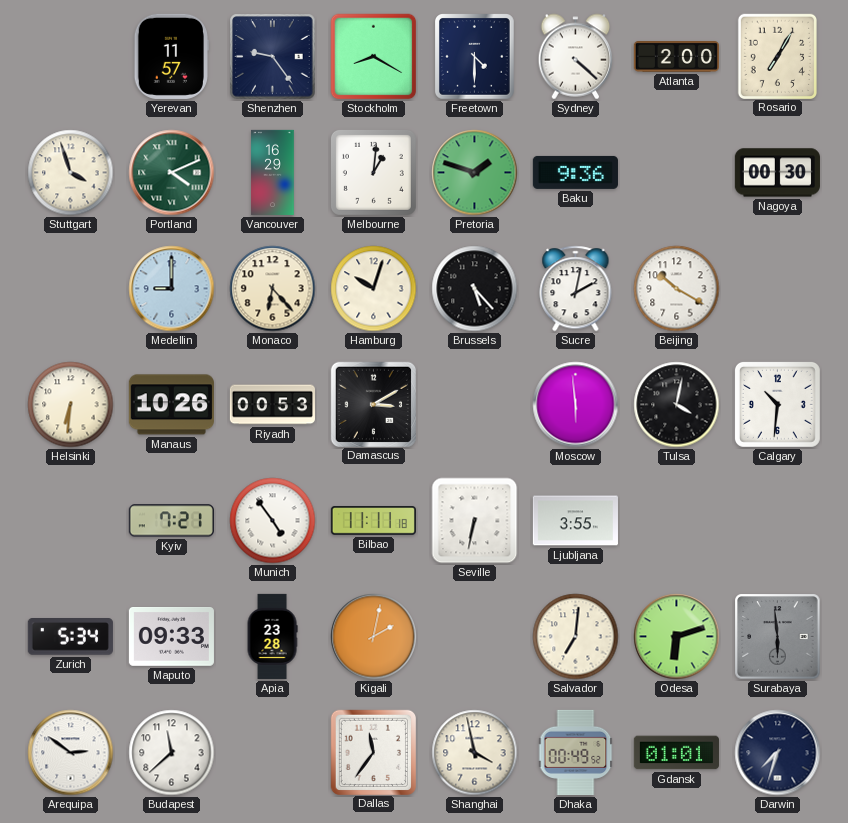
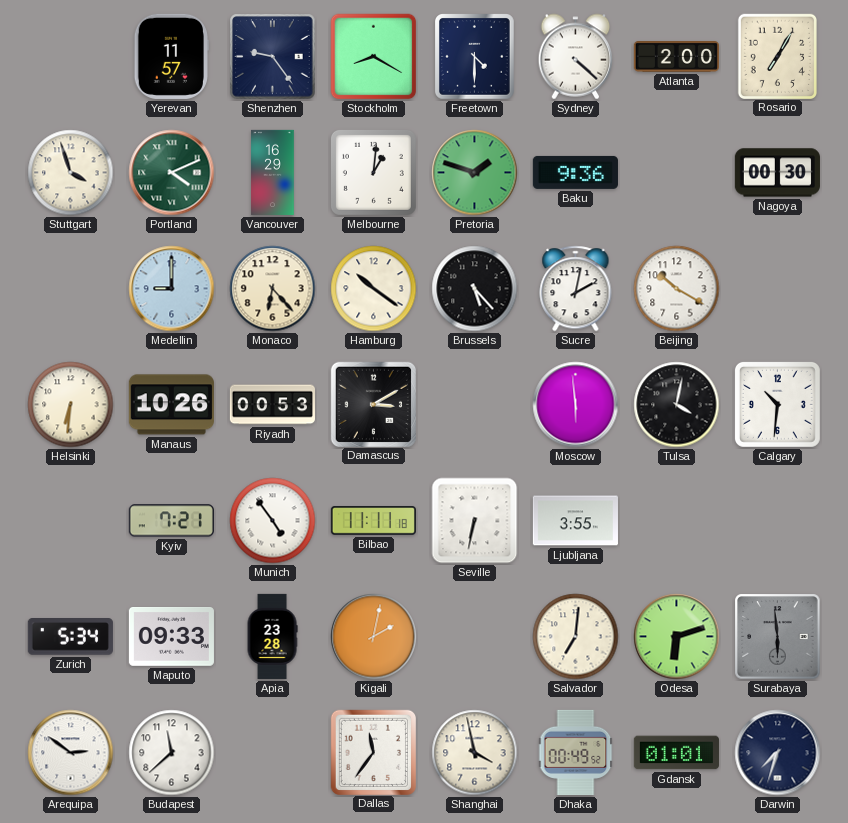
Hamburg: 10:03 -> 10:21
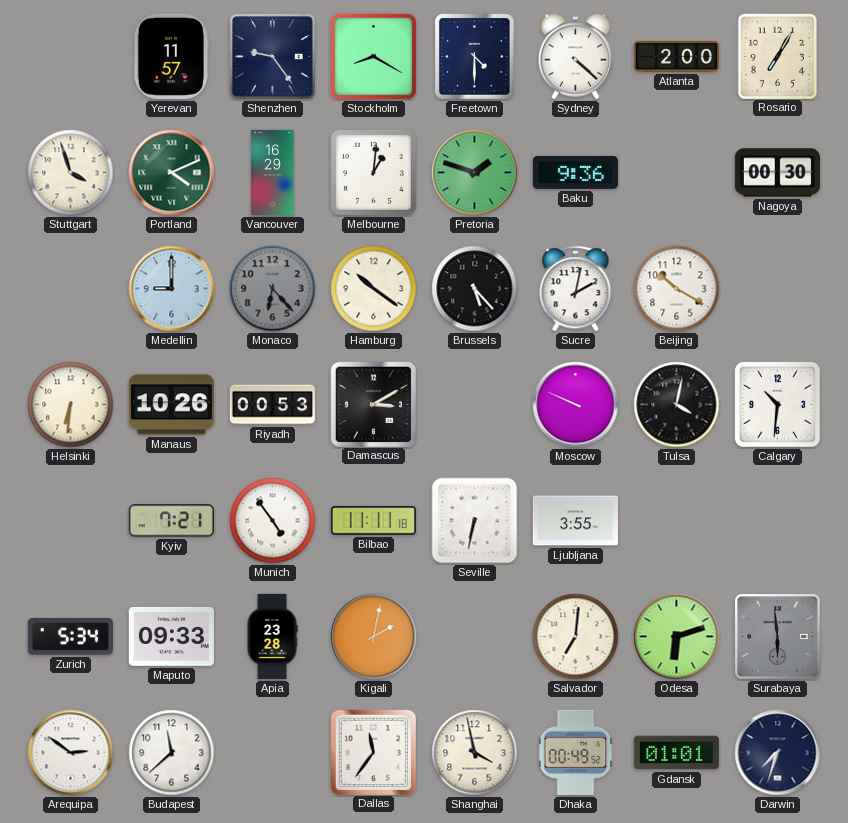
Monaco dial: cream -> grey
Moscow: 5:59 -> 9:49
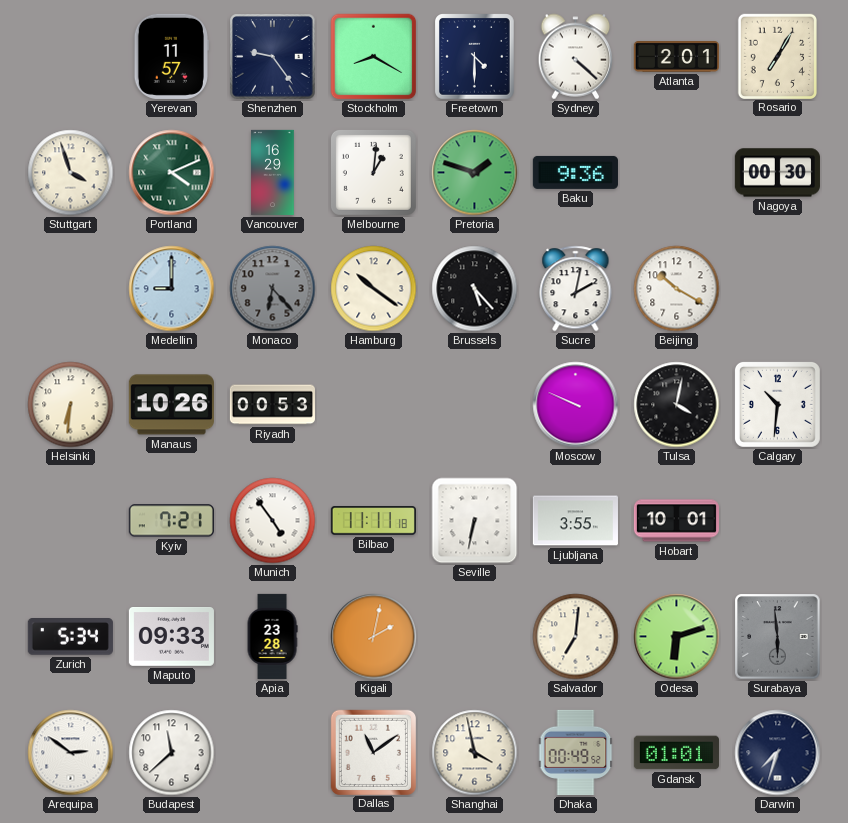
Atlanta: 2:00 -> 2:01
Damascus: 3:10 -> none
Hobart: none -> 10:01
Dallas: 11:36 -> 11:09
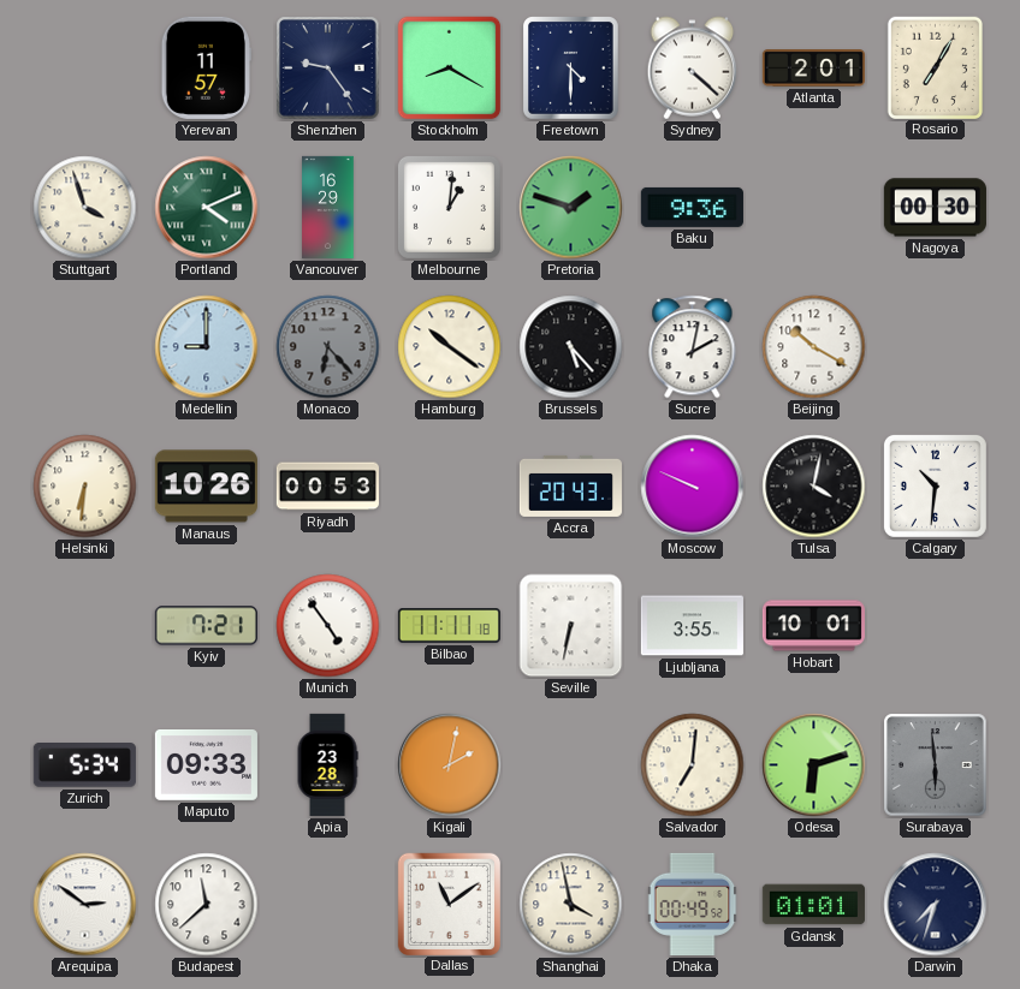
Accra: none -> 20:43
